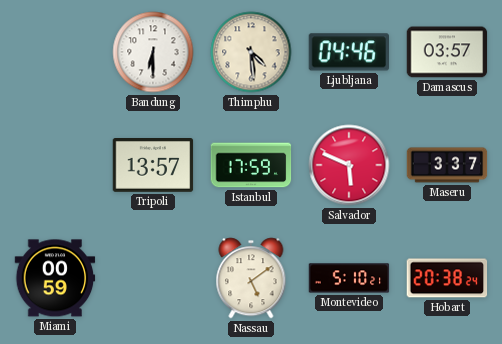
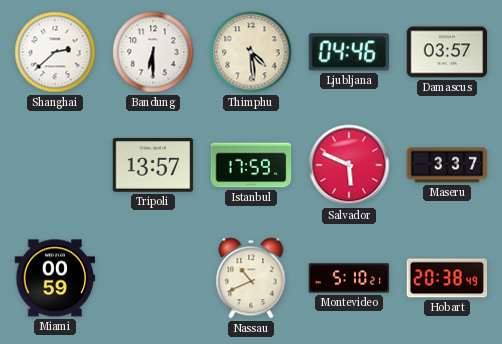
Shanghai: none -> 2:38
Nassau: 5:09 -> 10:41
Hobart: 20:38:24 -> 20:38:49
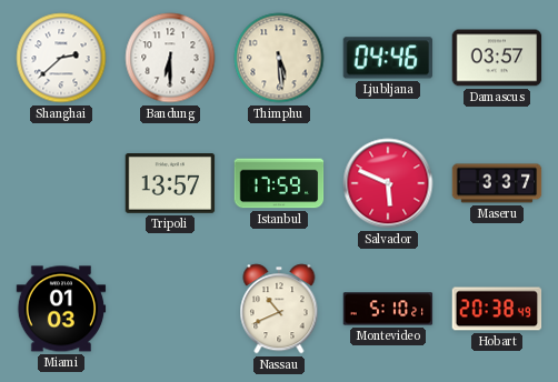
Thimphu: 4:29 -> 5:29
Miami: 00:59 -> 01:03
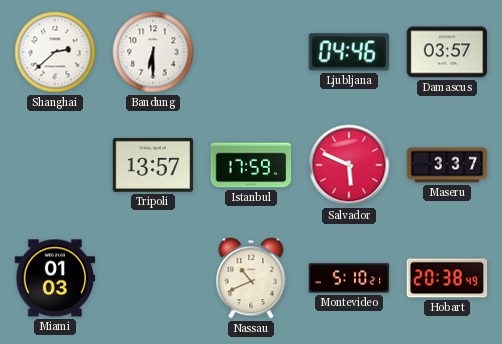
Thimphu: 5:29 -> none
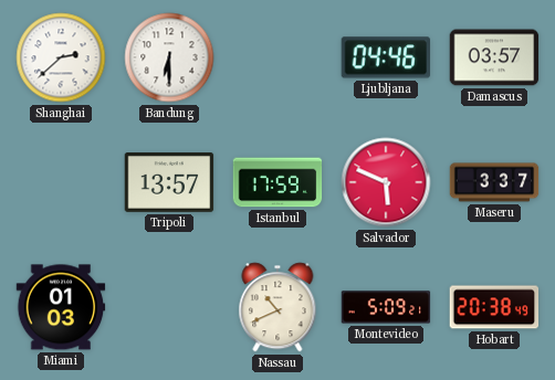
Montevideo: 5:10 -> 5:09
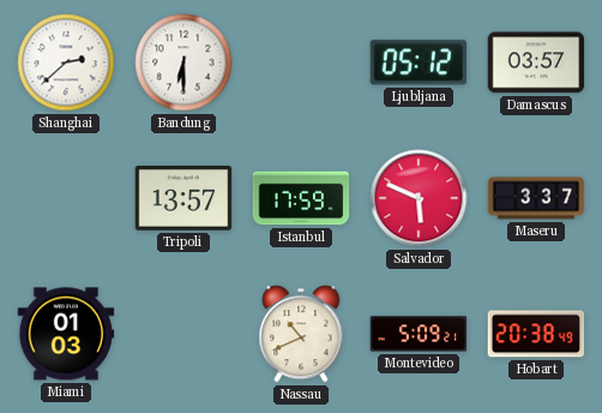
Ljubljana: 04:46 -> 05:12
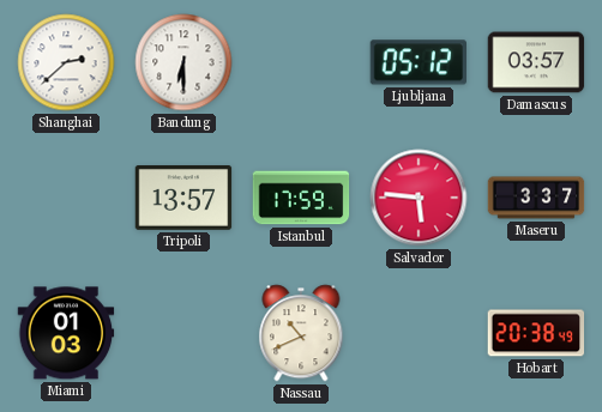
Salvador: 5:49 -> 5:46
Montevideo: 5:09 -> none
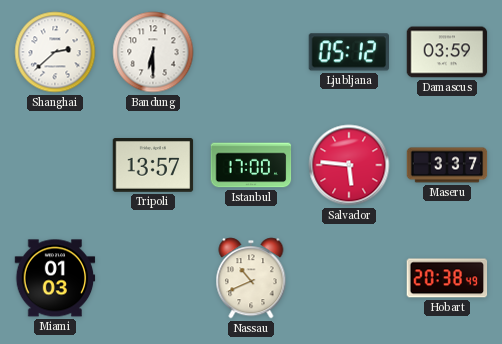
Damascus: 03:57 -> 03:59
Istanbul: 17:59 -> 17:00
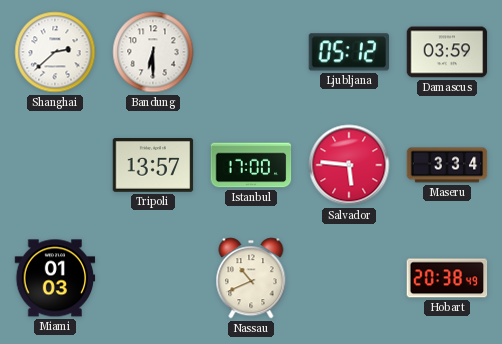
Maseru: 3:37 -> 3:34
